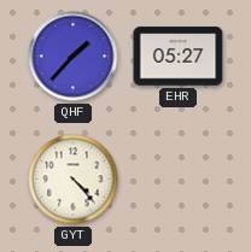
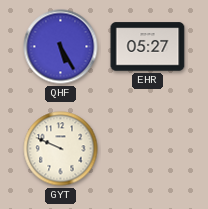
QHF: 1:37 -> 5:25
GYT: 4:23 -> 9:49
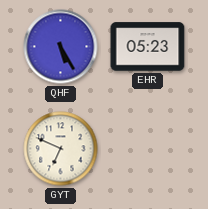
EHR: 05:27 -> 05:23
GYT: 9:49 -> 6:49
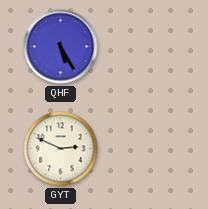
EHR: 05:23 -> none
GYT: 6:49 -> 2:49
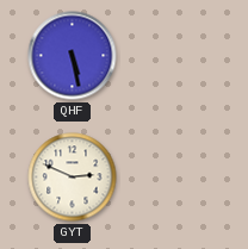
QHF: 5:25 -> 5:28
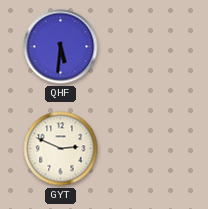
QHF: 5:28 -> 5:31
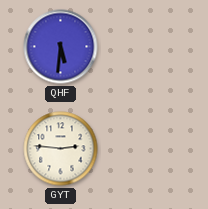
GYT: 2:49 -> 2:46
